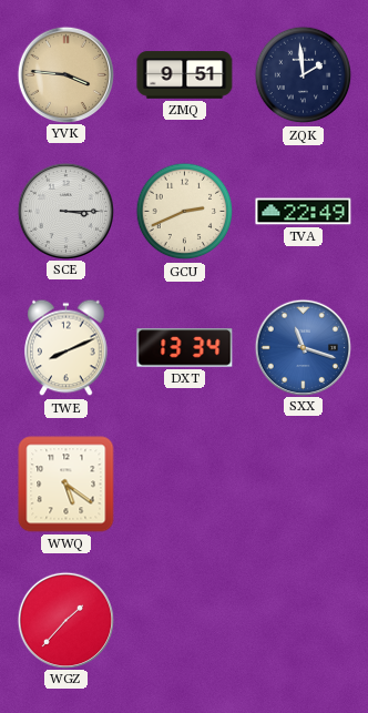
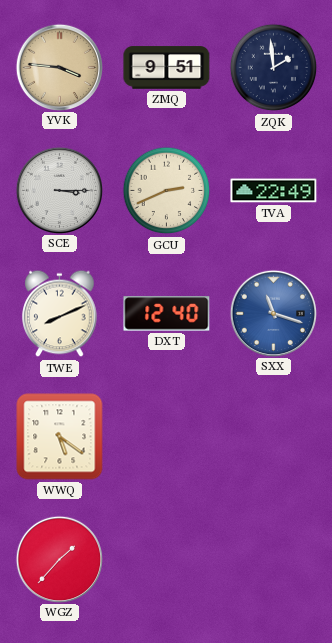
DXT: 13:34 -> 12:40
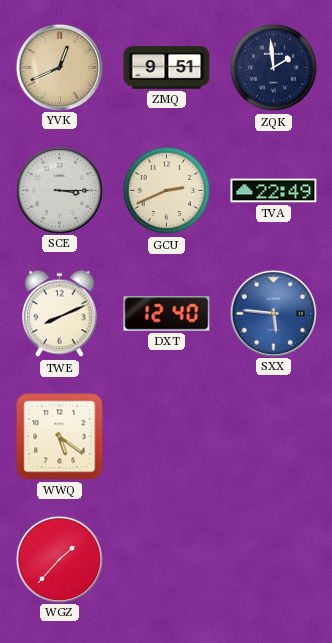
YVK: 3:46 -> 12:41
SXX: 11:18 -> 5:46
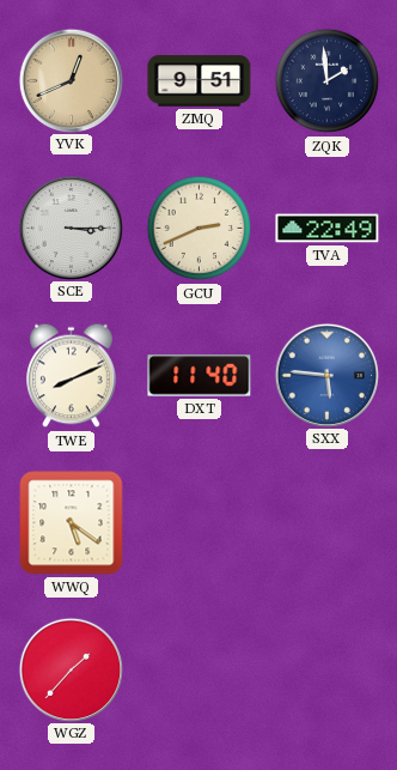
DXT: 12:40 -> 11:40
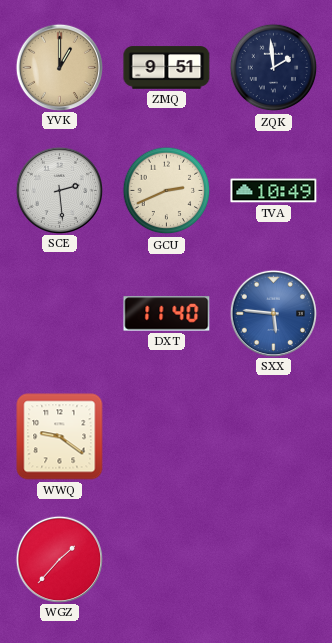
YVK: 12:41 -> 1:00
SCE: 3:15 -> 2:29
TVA: 22:49 -> 10:49
TWE: 8:11 -> none
WWQ: 5:21 -> 9:21
